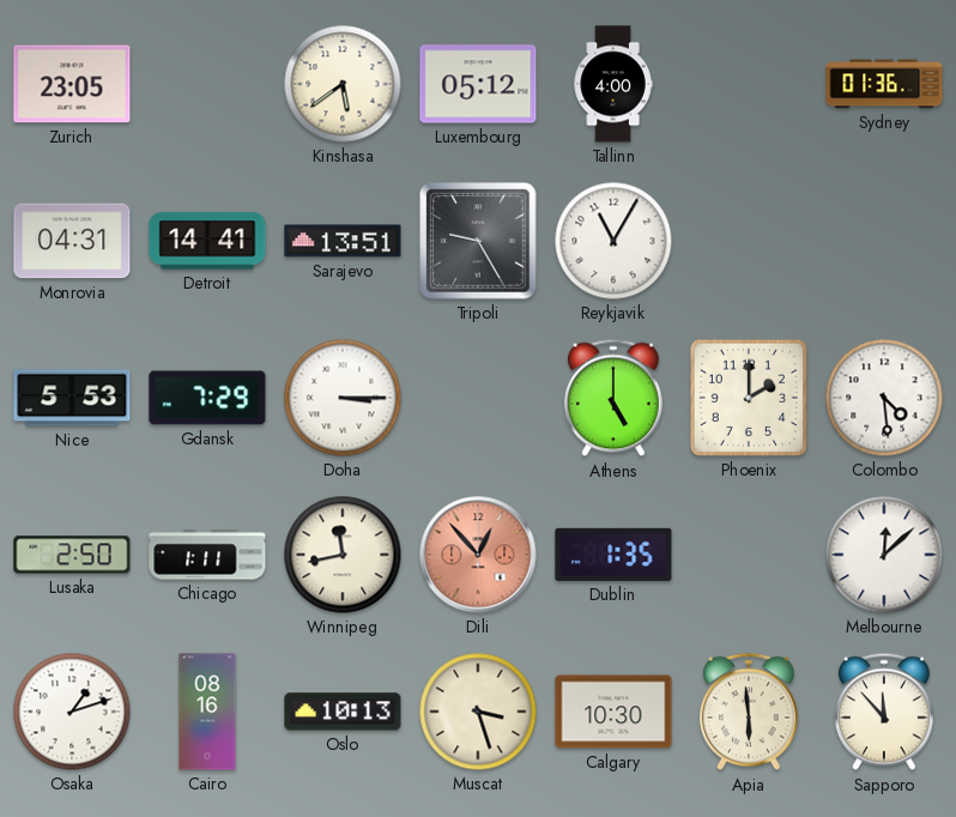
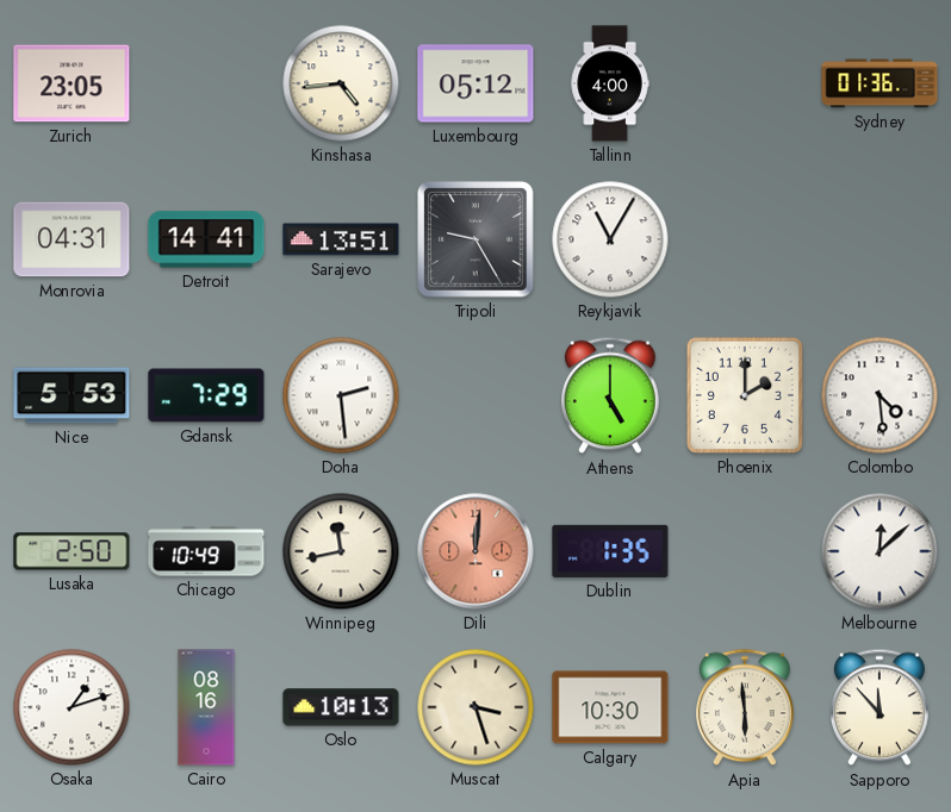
Kinshasa: 5:39 -> 4:44
Doha: 3:15 -> 2:29
Chicago: 1:11 -> 10:49
Dili: 12:53 -> 12:01
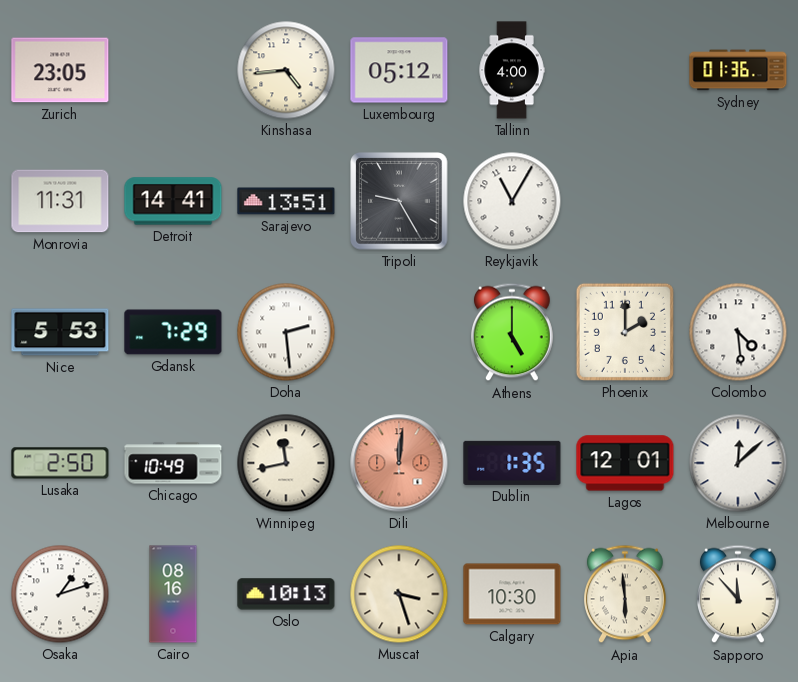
Monrovia: 04:31 -> 11:31
Lagos: none -> 12:01
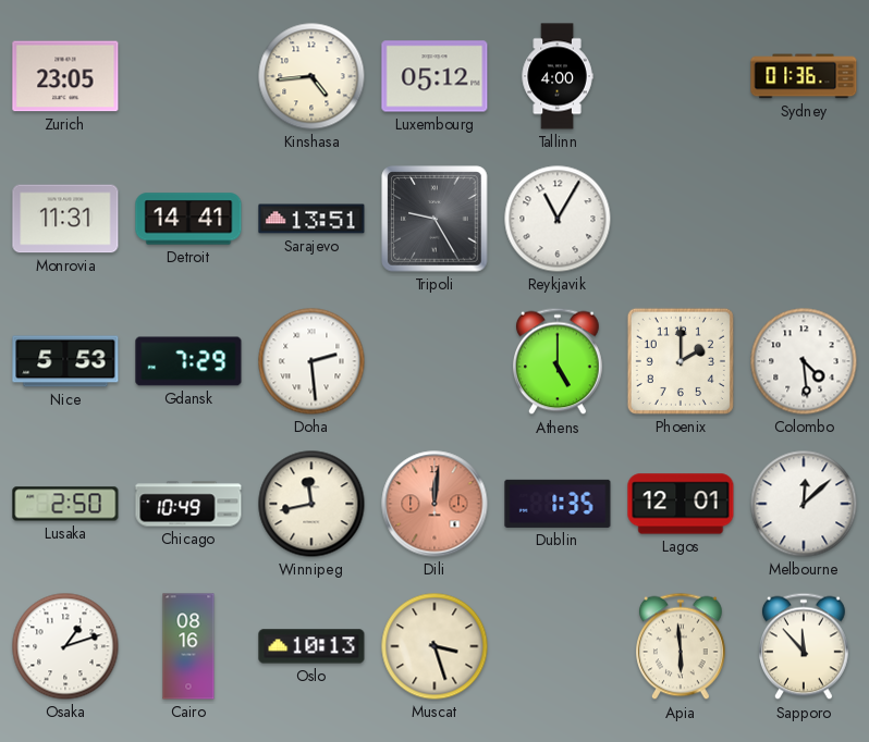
Calgary: 10:30 -> none
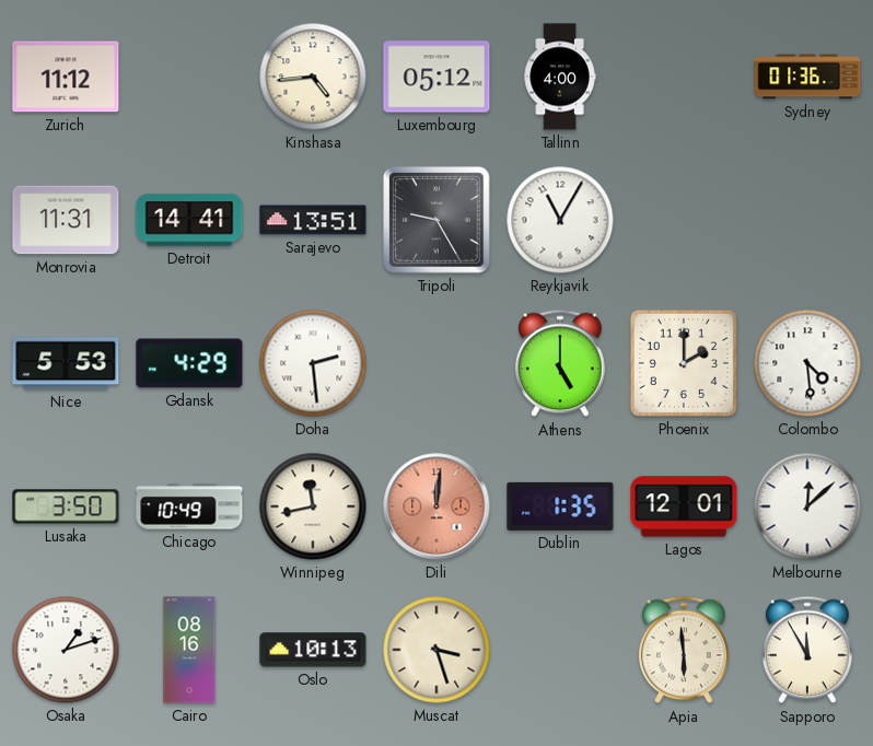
Zurich: 23:05 -> 11:12
Gdansk: 7:29 -> 4:29
Lusaka: 2:50 -> 3:50
Sapporo: 11:53 -> 11:55
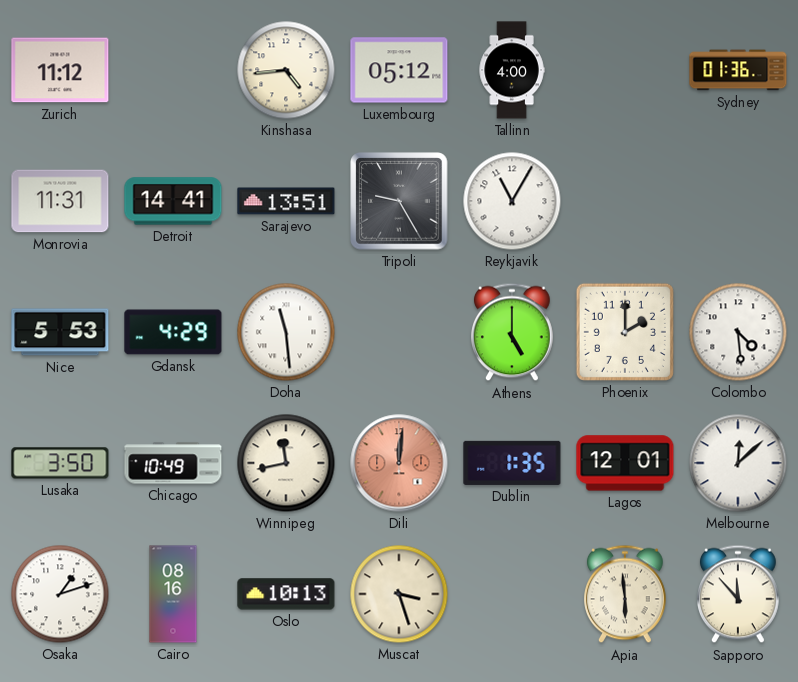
Doha: 2:29 -> 11:29
Sapporo: 11:55 -> 11:53
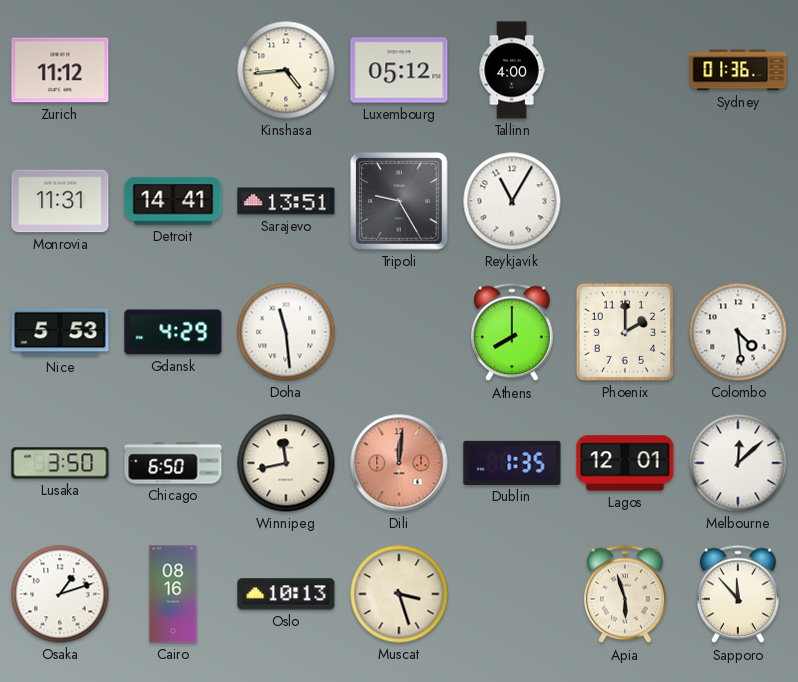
Athens: 5:00 -> 8:00
Chicago: 10:49 -> 6:50
Apia: 5:59 -> 5:57
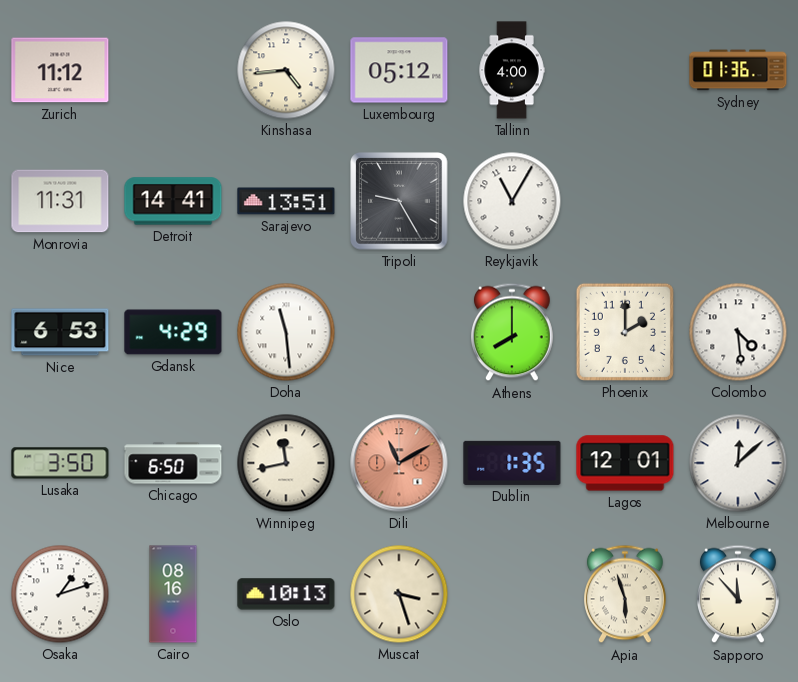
Nice: 5:53 -> 6:53
Dili: 12:01 -> 11:10
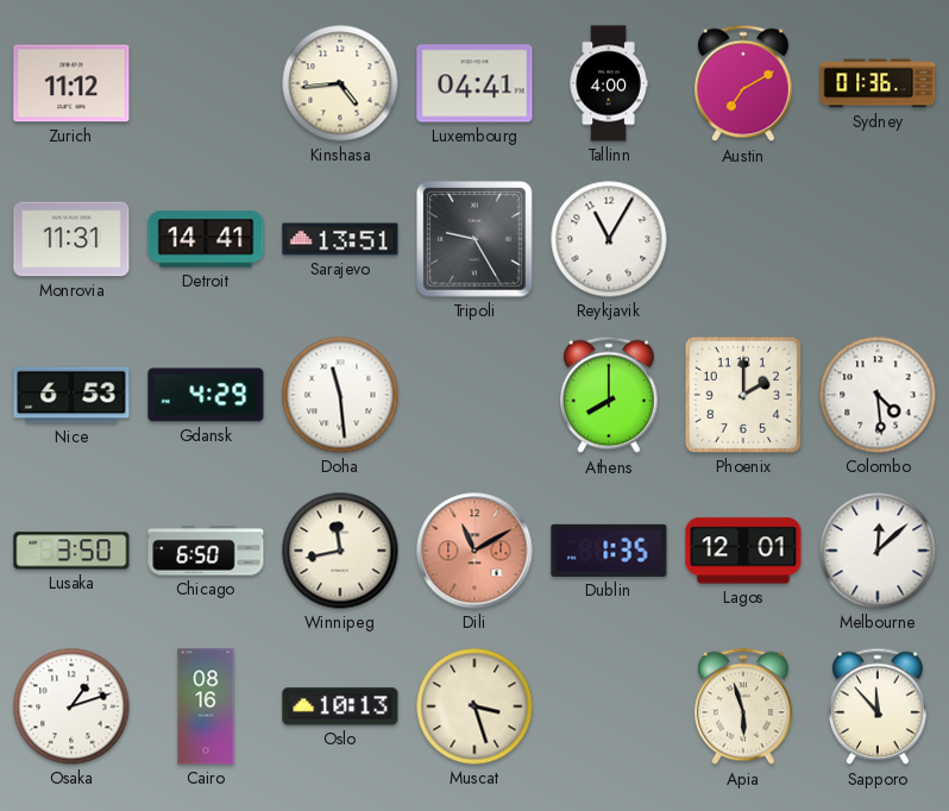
Luxembourg: 05:12 -> 04:41
Austin: none -> 7:10
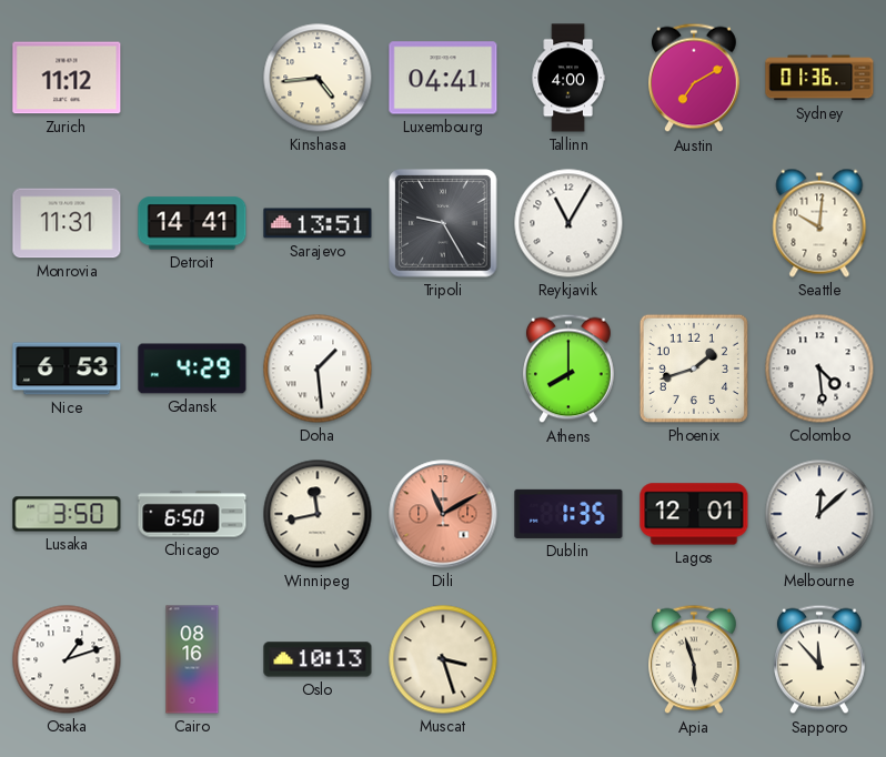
Seattle: none -> 10:01
Doha: 11:29 -> 1:29
Phoenix: 2:00 -> 1:42
